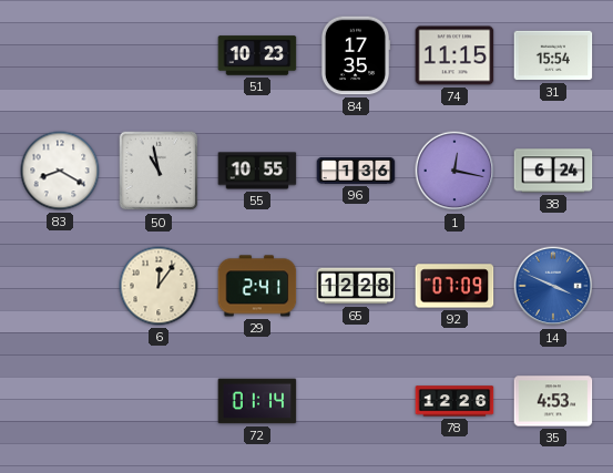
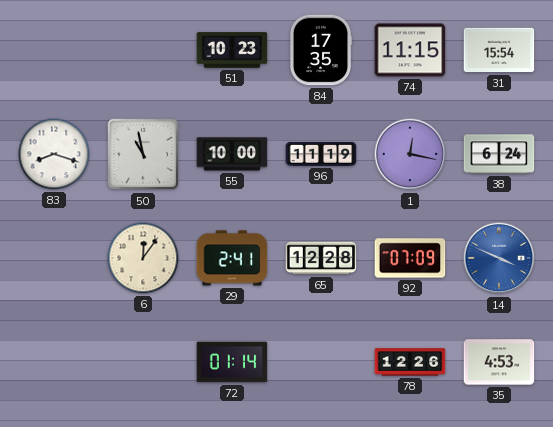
83: 8:20 -> 8:18
55: 10:55 -> 10:00
96: 1:36 -> 11:19
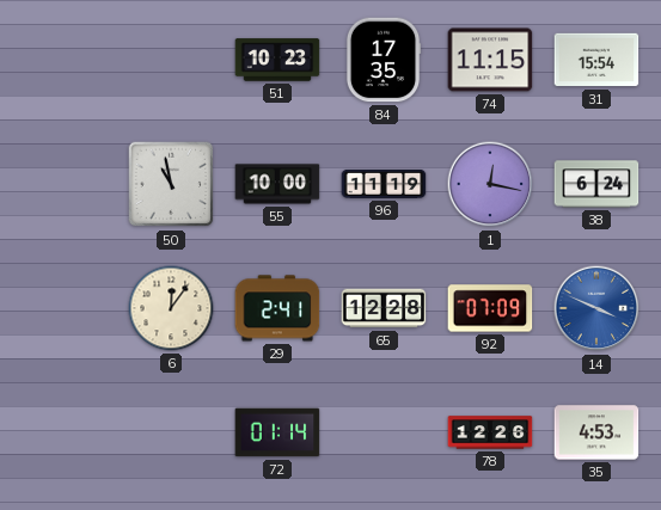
83: 8:18 -> none
